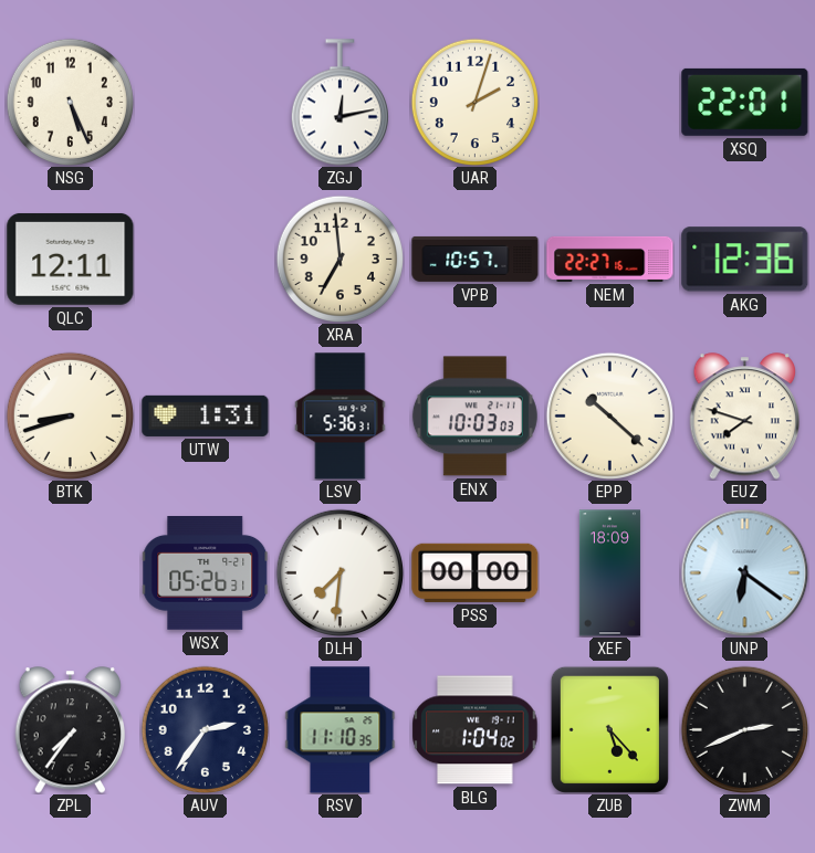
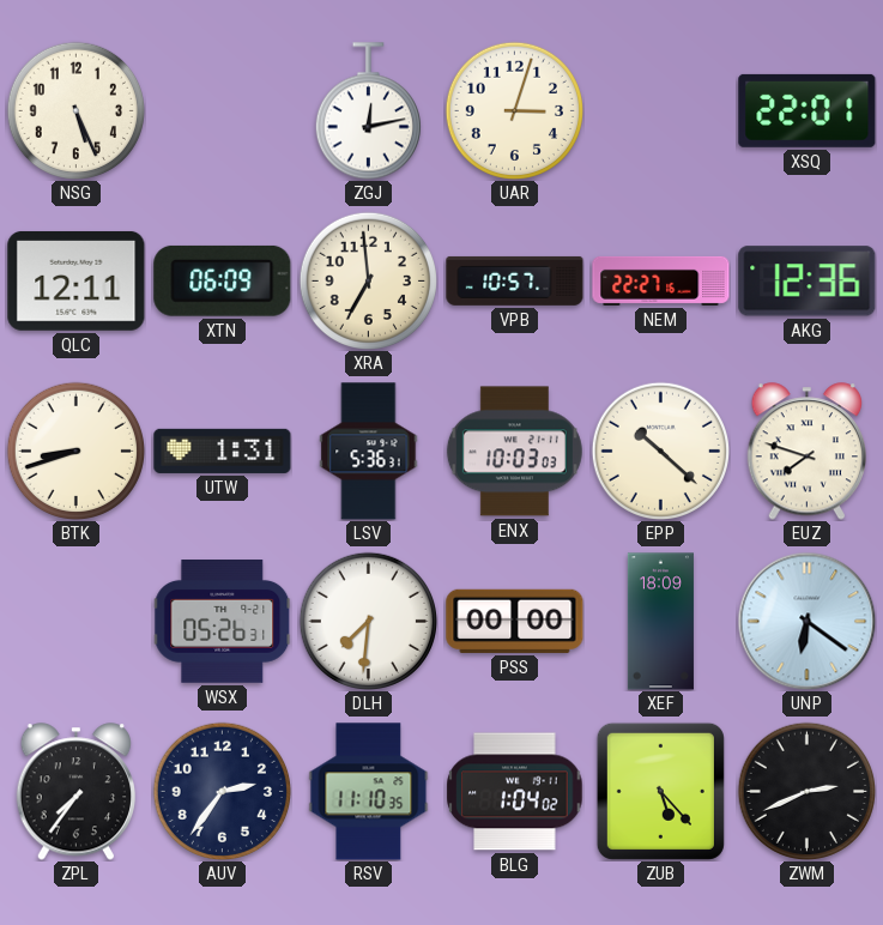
UAR: 2:03 -> 3:03
XTN: none -> 06:09
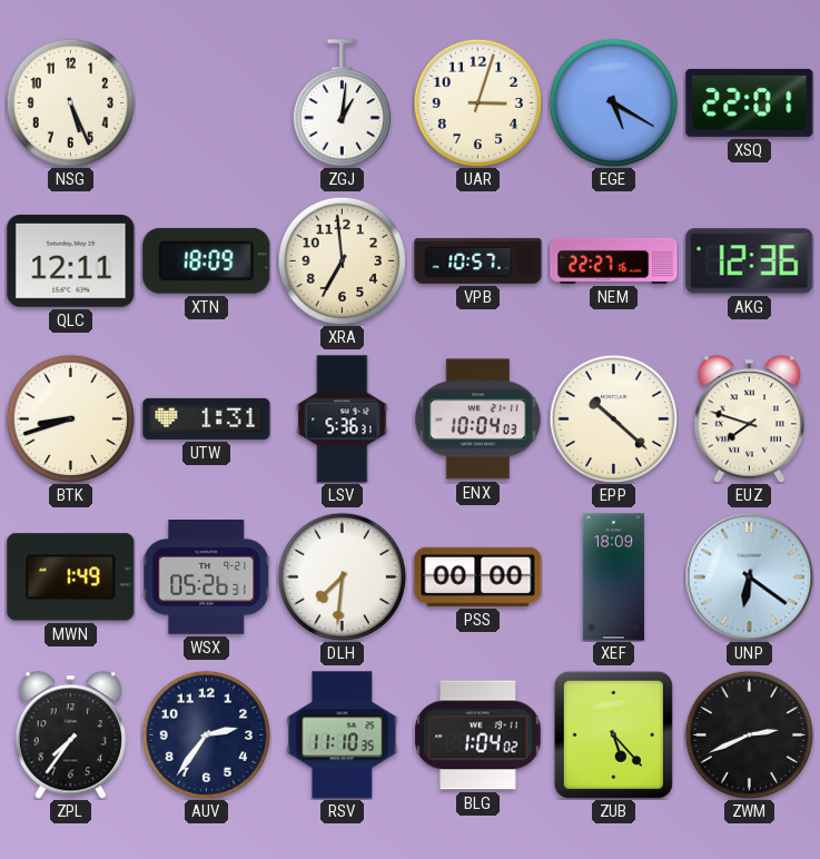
ZGJ: 12:13 -> 1:01
EGE: none -> 5:20
XTN: 06:09 -> 18:09
ENX: 10:03 -> 10:04
MWN: none -> 1:49
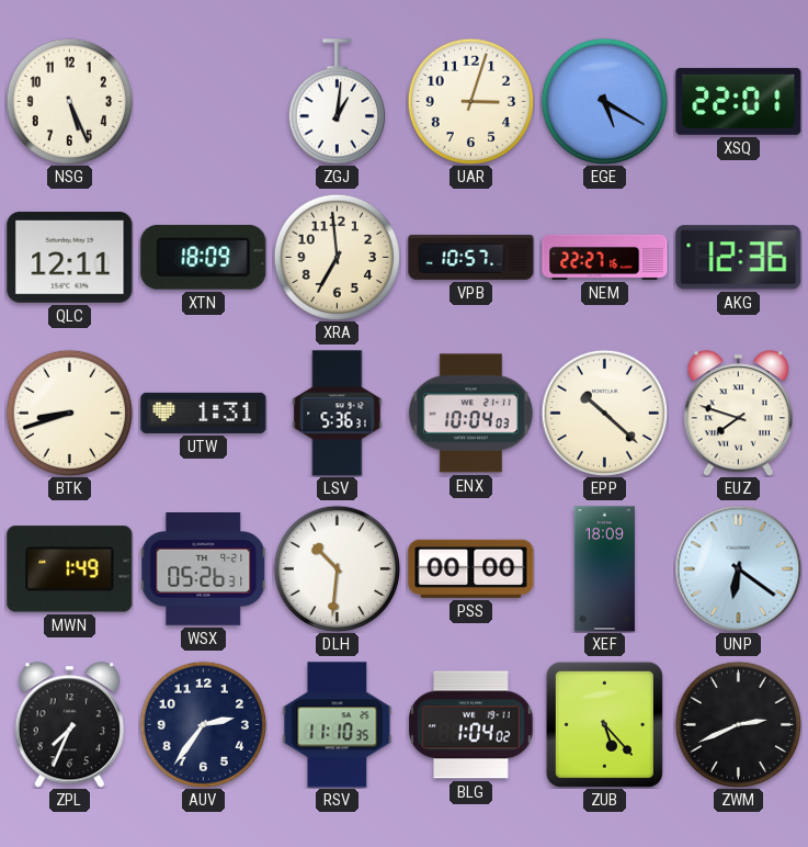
DLH: 7:31 -> 10:31
ZPL: 7:36 -> 7:34
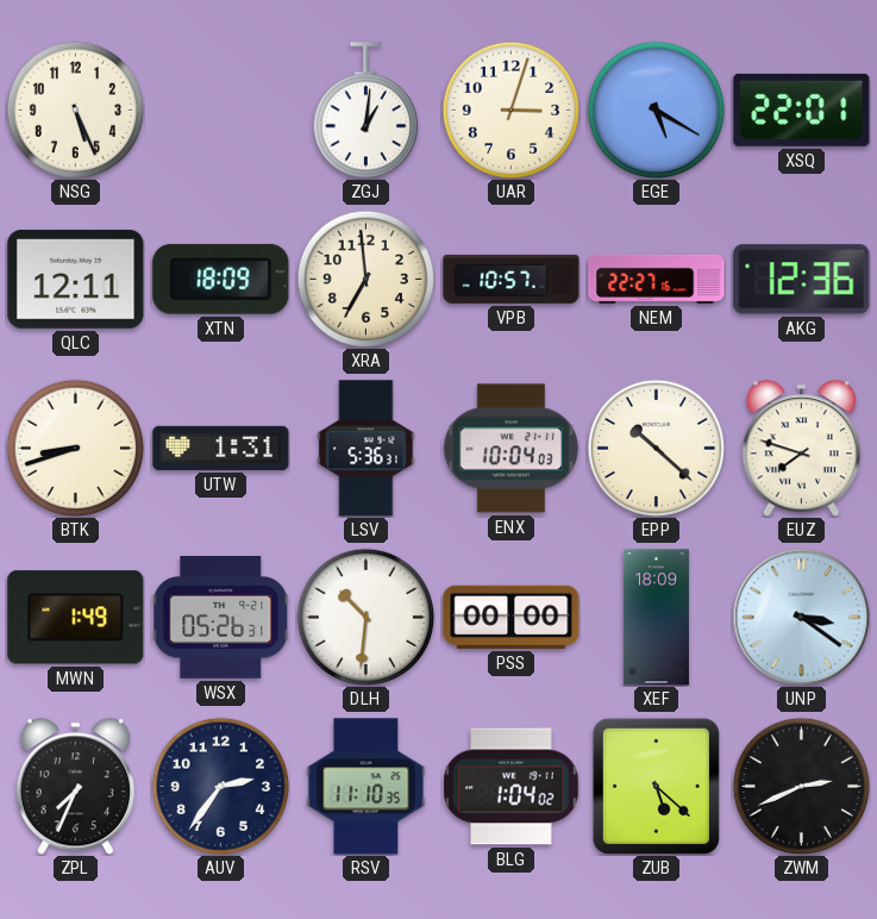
UNP: 6:21 -> 3:21
ZUB: 5:23 -> 5:22
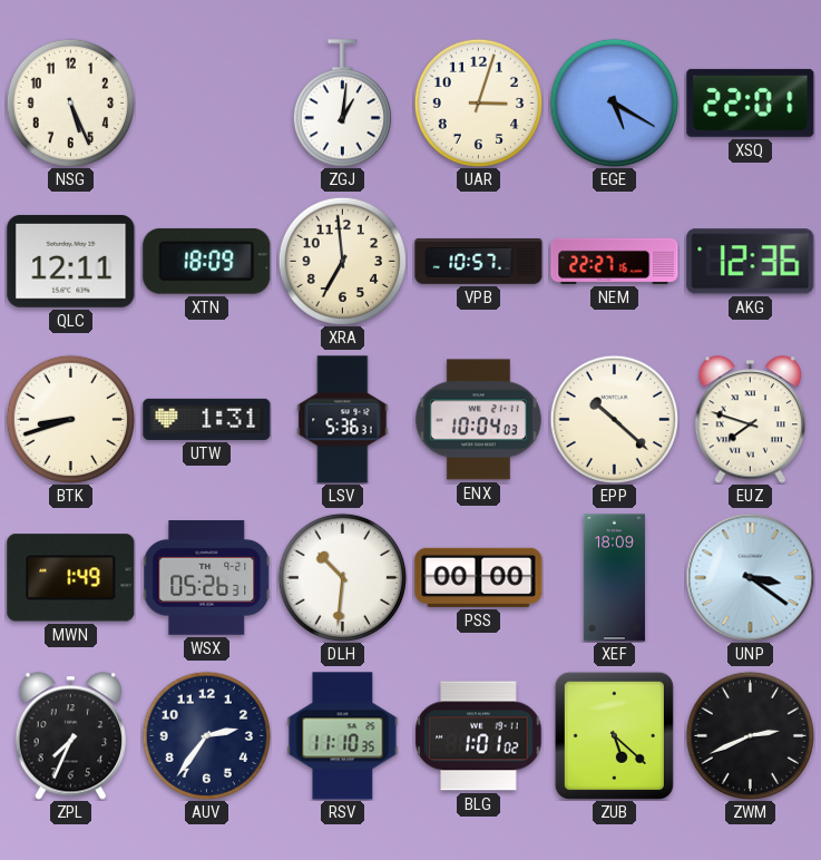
BLG: 1:04 -> 1:01
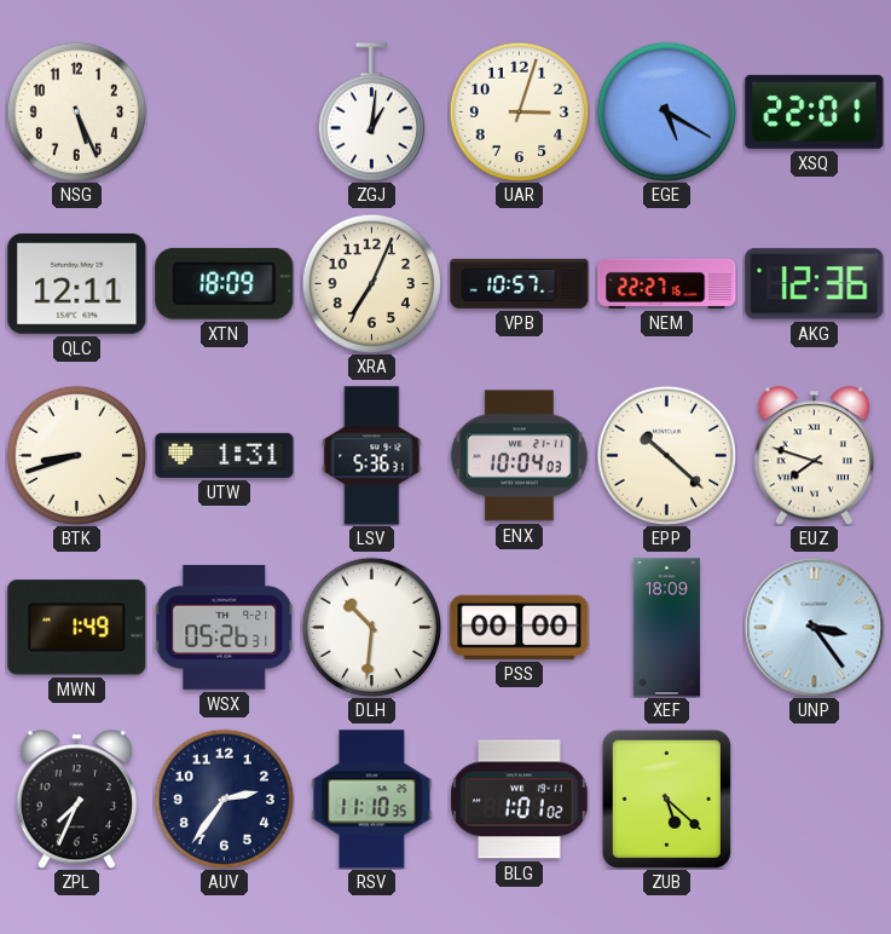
XRA: 6:59 -> 7:04
UNP: 3:21 -> 3:24
ZWM: 2:41 -> none
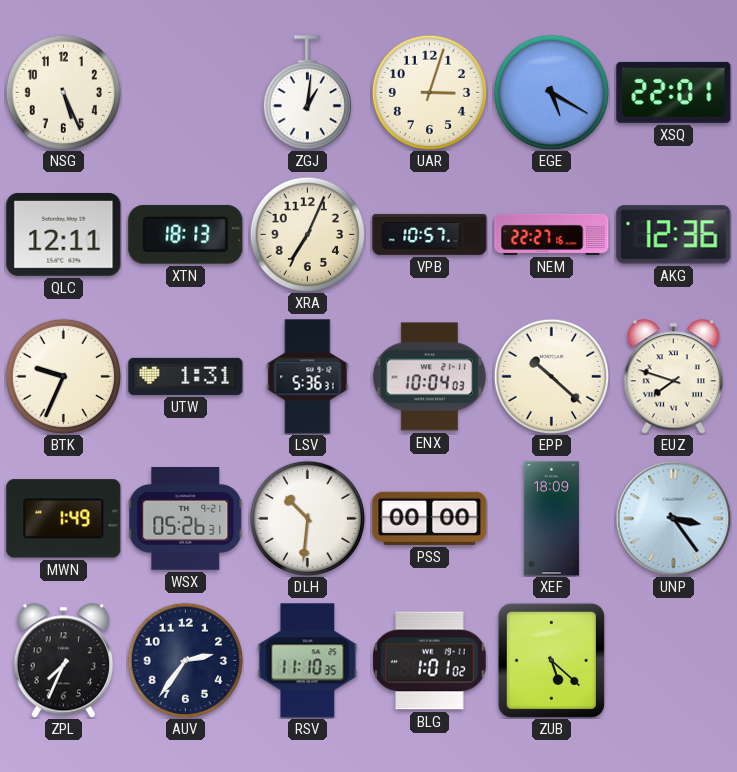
XTN: 18:09 -> 18:13
BTK: 8:42 -> 9:34
